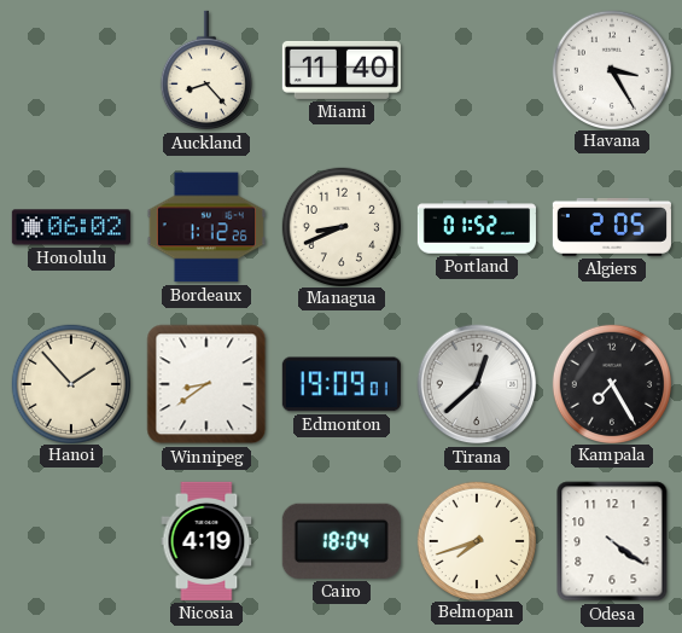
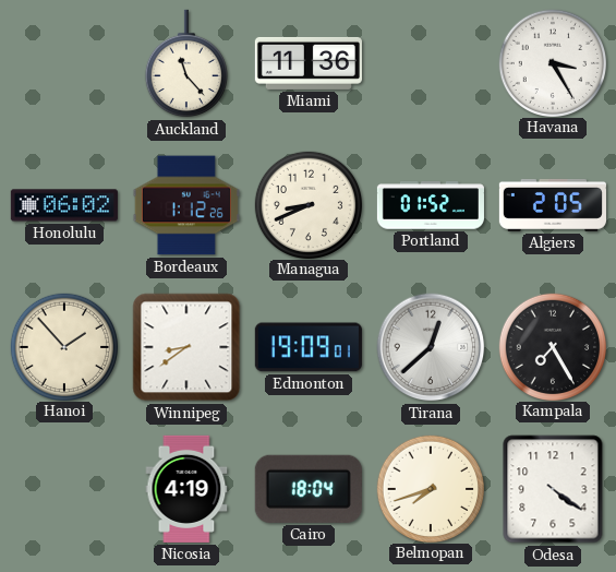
Auckland: 8:23 -> 11:23
Miami: 11:40 -> 11:36
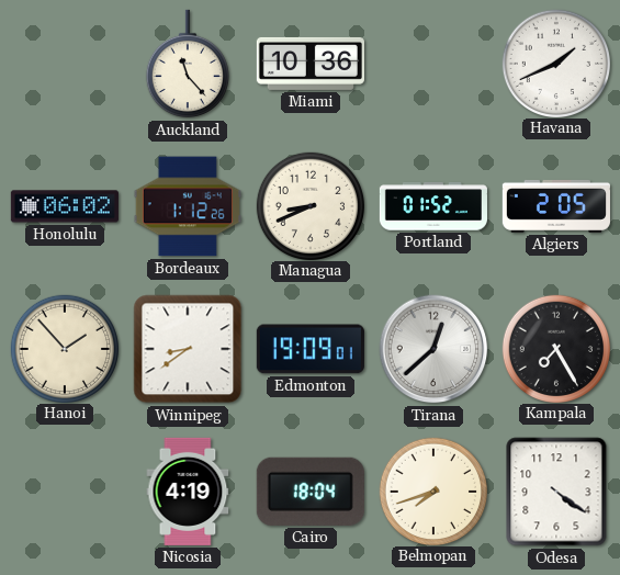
Miami: 11:36 -> 10:36
Havana: 3:25 -> 1:41
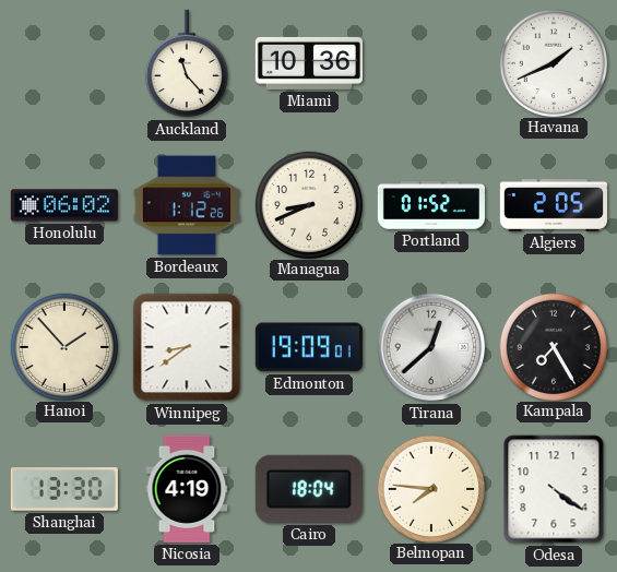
Shanghai: none -> 13:30
Belmopan: 7:42 -> 7:46
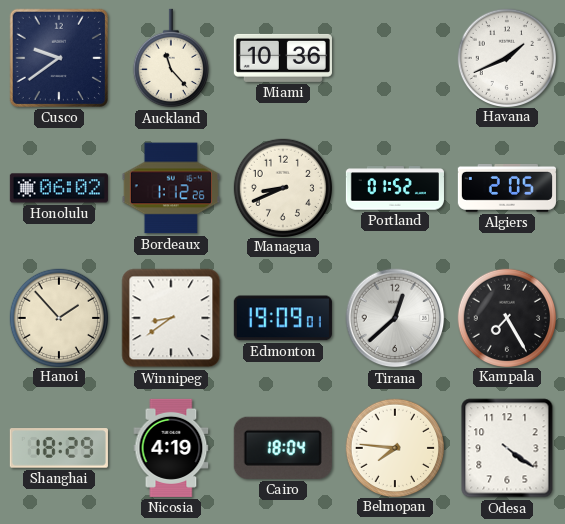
Cusco: none -> 9:39
Shanghai: 13:30 -> 18:29
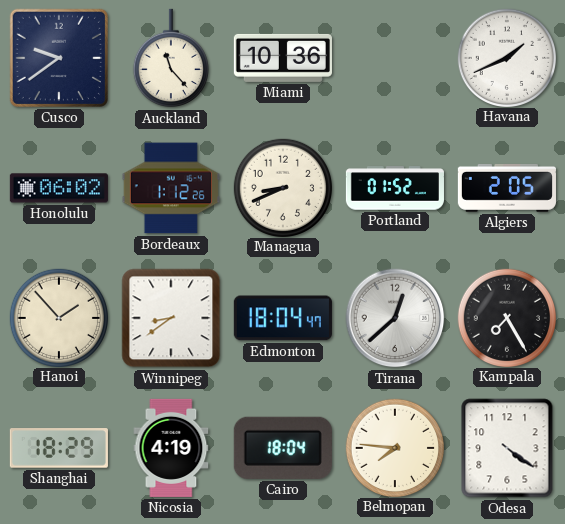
Edmonton: 19:09 -> 18:04
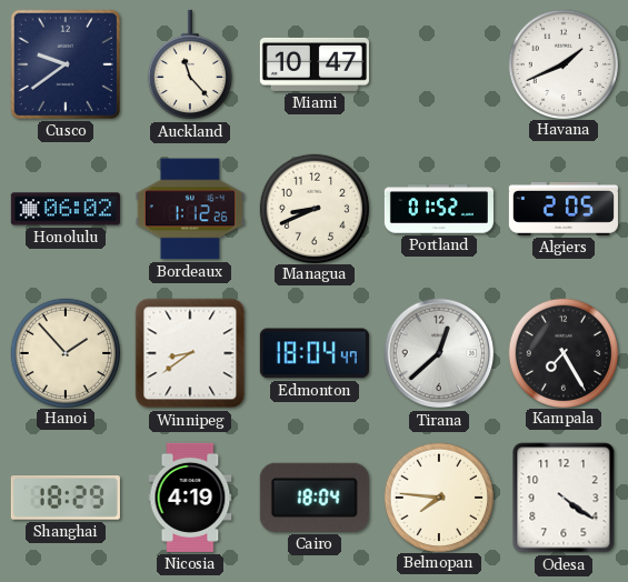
Miami: 10:36 -> 10:47
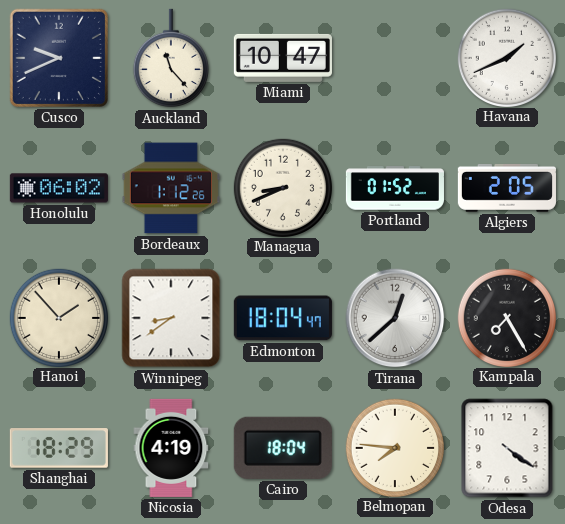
Cusco: 9:39 -> 9:41
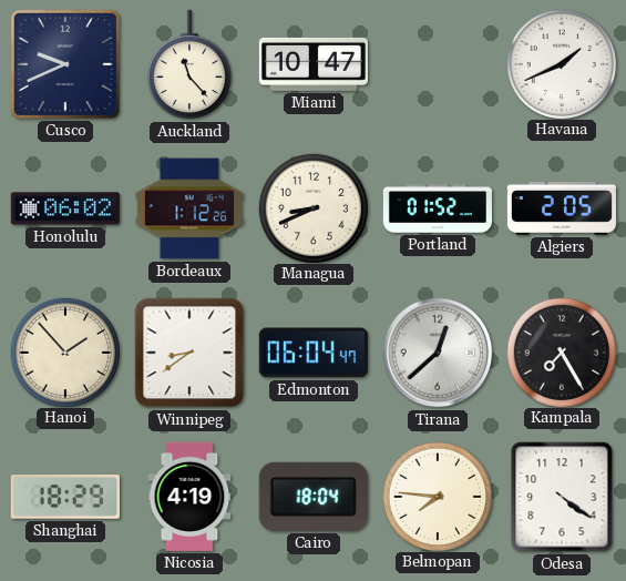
Edmonton: 18:04 -> 06:04
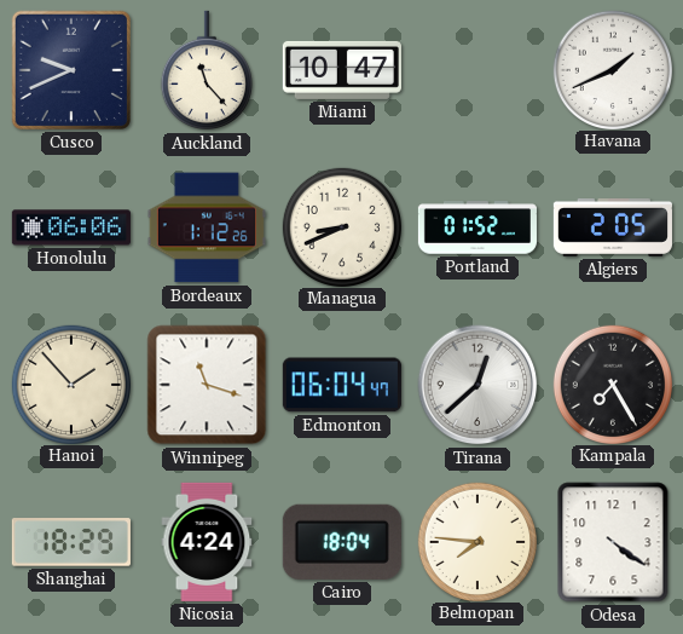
Honolulu: 06:02 -> 06:06
Winnipeg: 8:39 -> 11:18
Nicosia: 4:19 -> 4:24
